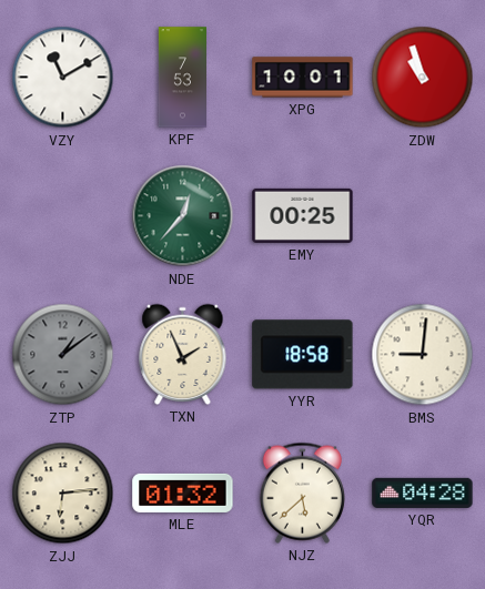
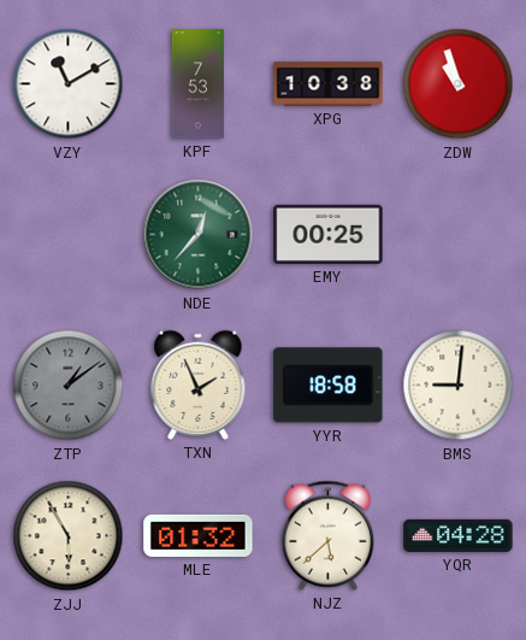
XPG: 10:01 -> 10:38
ZJJ: 6:14 -> 5:55
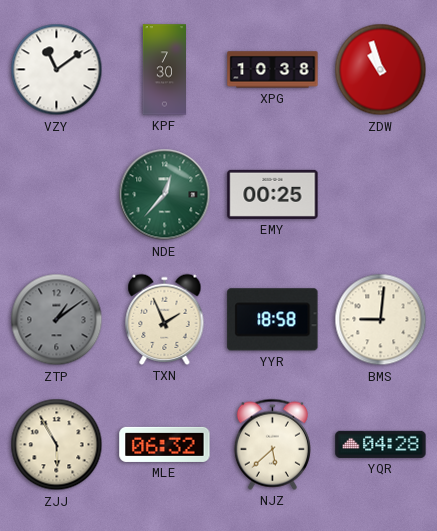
VZY: 11:10 -> 11:09
KPF: 7:53 -> 7:30
MLE: 01:32 -> 06:32
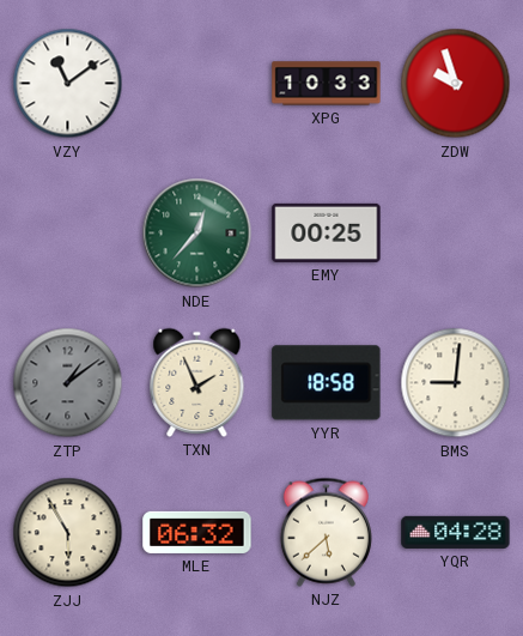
KPF: 7:30 -> none
XPG: 10:38 -> 10:33
ZDW: 10:57 -> 9:57
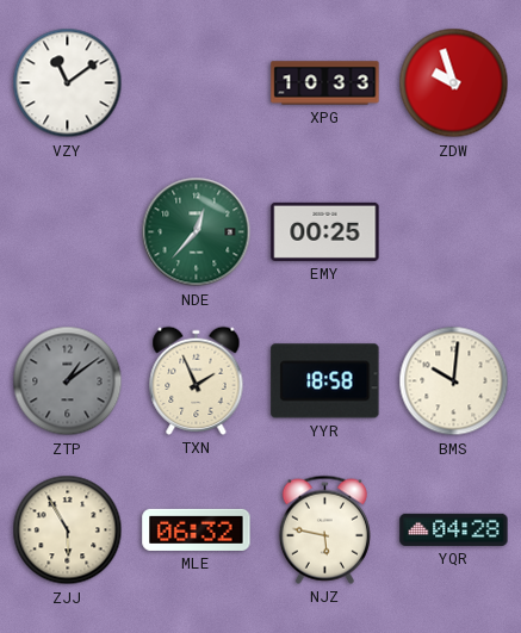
BMS: 9:01 -> 10:01
NJZ: 5:38 -> 5:47
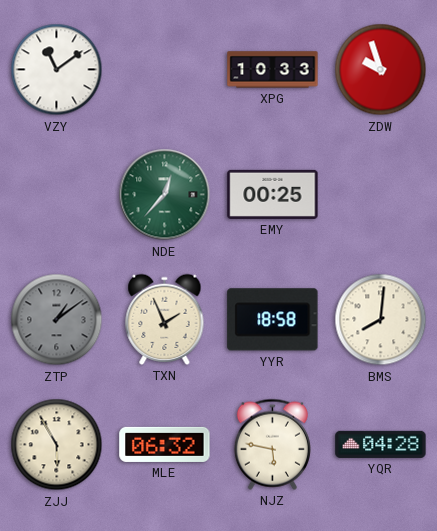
BMS: 10:01 -> 8:01
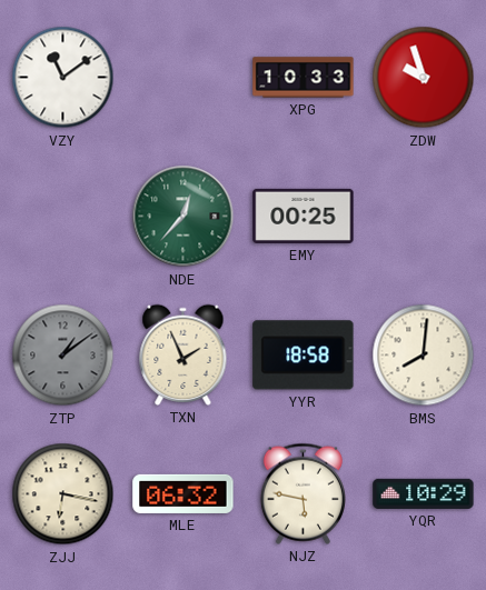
ZJJ: 5:55 -> 6:17
YQR: 04:28 -> 10:29
